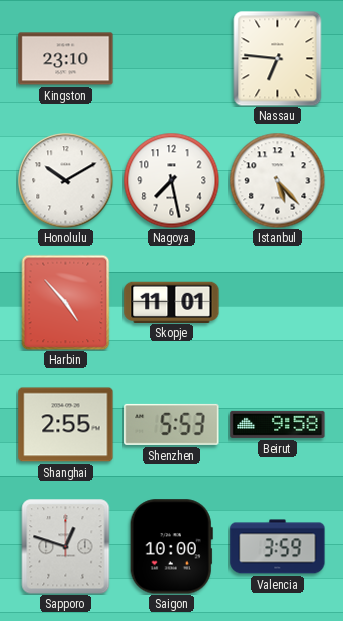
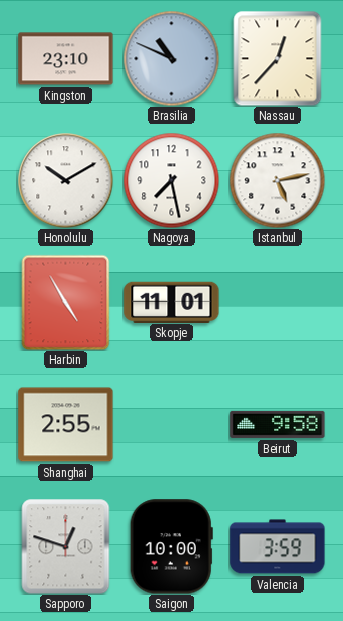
Brasilia: none -> 10:49
Nassau: 6:46 -> 12:37
Istanbul: 5:23 -> 5:13
Harbin: 4:53 -> 4:55
Shenzhen: 5:53 -> none
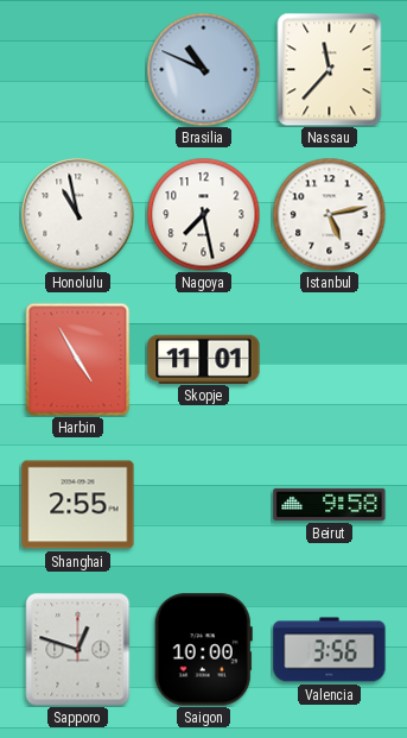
Kingston: 23:10 -> none
Nassau: 12:37 -> 11:37
Honolulu: 10:10 -> 10:58
Valencia: 3:59 -> 3:56
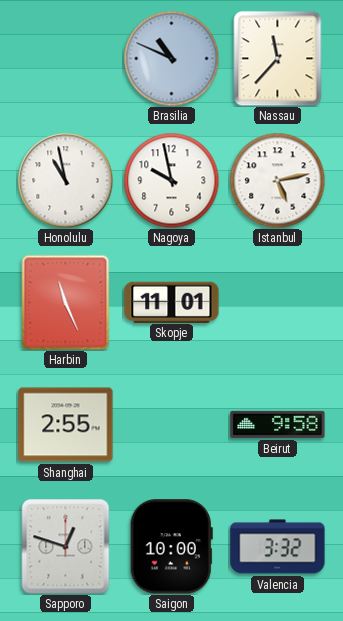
Nagoya: 7:28 -> 9:58
Harbin: 4:55 -> 11:26
Valencia: 3:56 -> 3:32
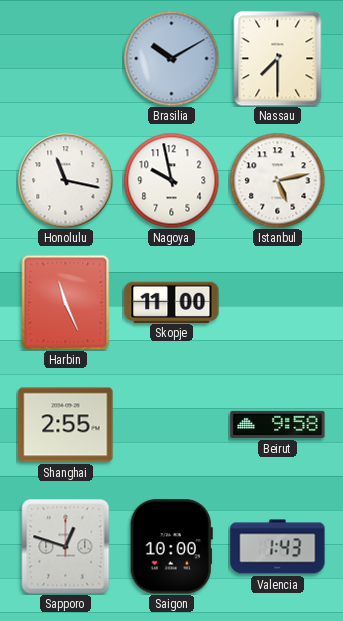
Brasilia: 10:49 -> 10:10
Nassau: 11:37 -> 7:30
Honolulu: 10:58 -> 11:17
Skopje: 11:01 -> 11:00
Valencia: 3:32 -> 1:43
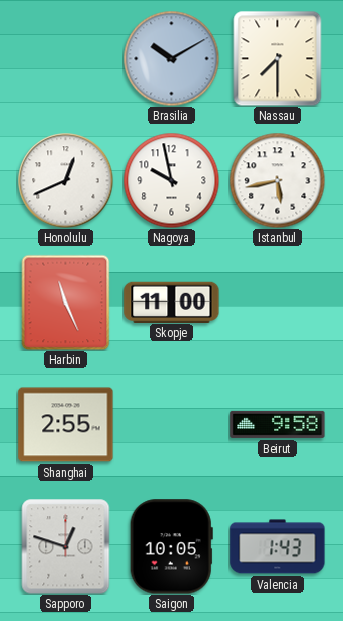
Honolulu: 11:17 -> 12:41
Istanbul: 5:13 -> 5:43
Saigon: 10:00 -> 10:05
